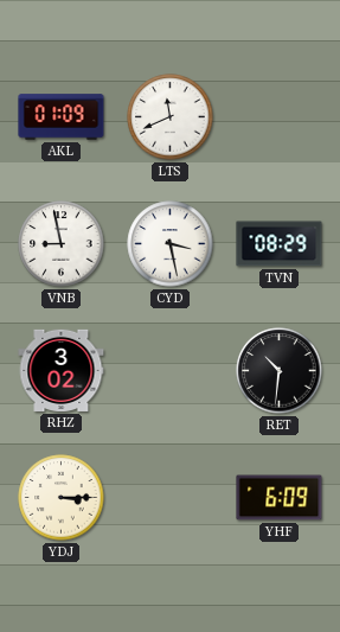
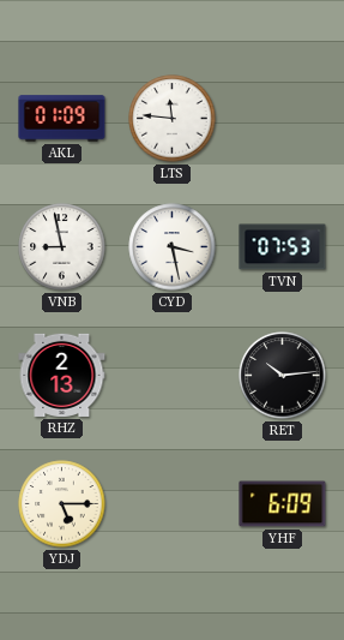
LTS: 11:41 -> 11:46
TVN: 08:29 -> 07:53
RHZ: 3:02 -> 2:13
RET: 10:31 -> 10:14
YDJ: 3:15 -> 5:15
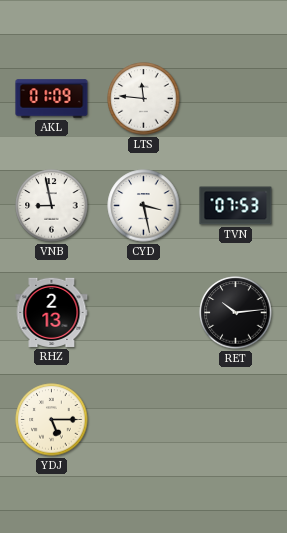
YHF: 6:09 -> none
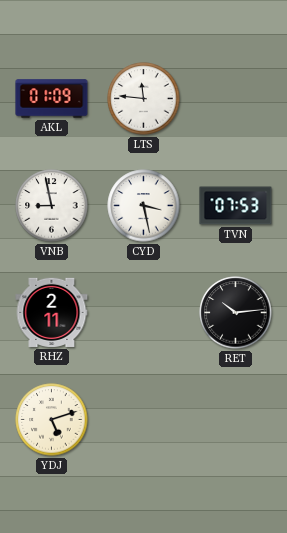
RHZ: 2:13 -> 2:11
YDJ: 5:15 -> 5:12
